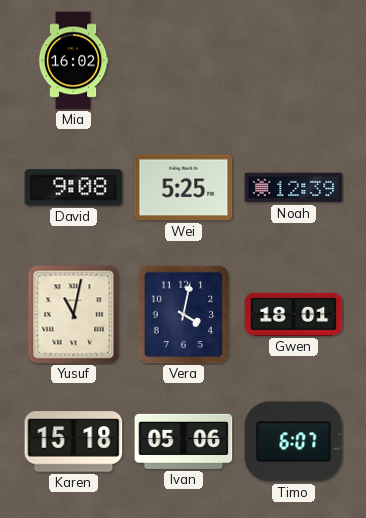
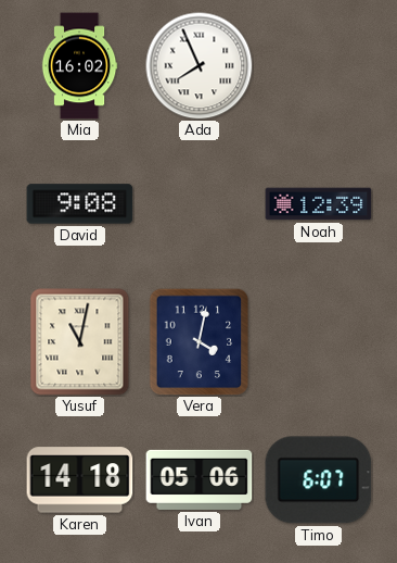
Ada: none -> 7:56
Wei: 5:25 -> none
Gwen: 18:01 -> none
Karen: 15:18 -> 14:18
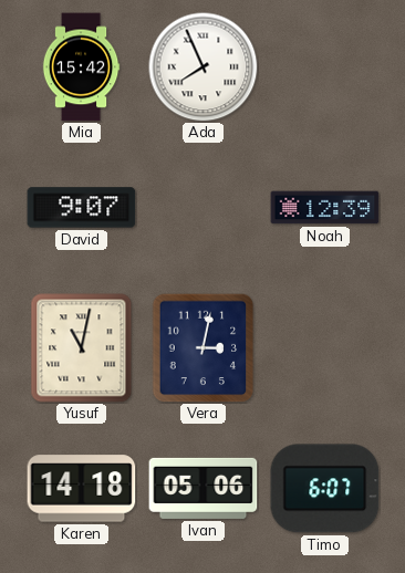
Mia: 16:02 -> 15:42
David: 9:08 -> 9:07
Vera: 4:02 -> 3:02
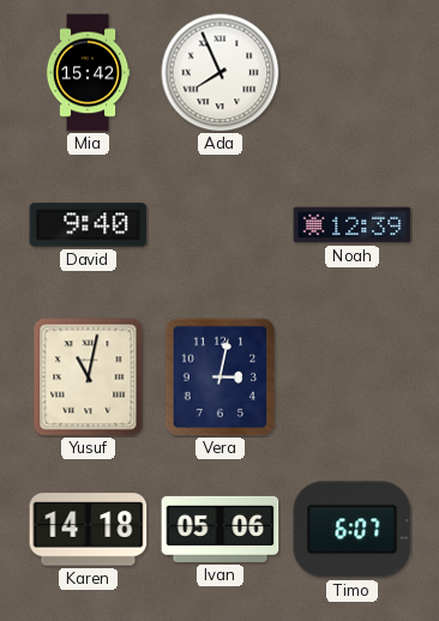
David: 9:07 -> 9:40
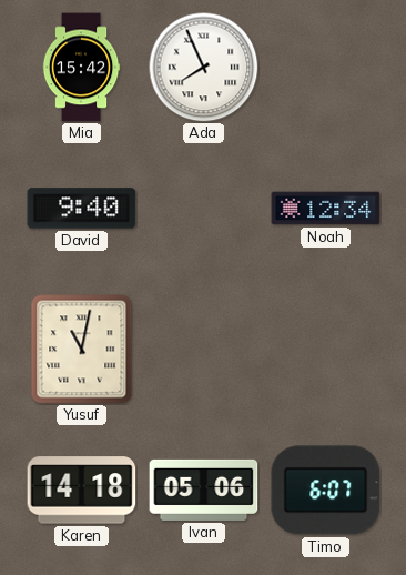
Noah: 12:39 -> 12:34
Vera: 3:02 -> none
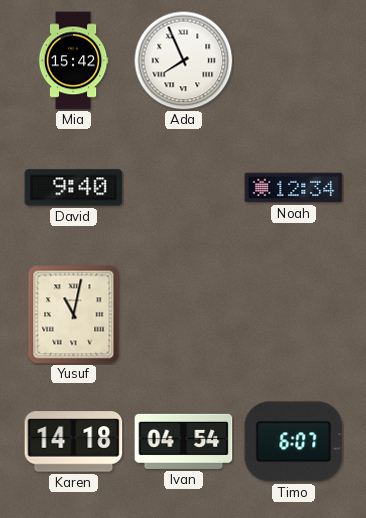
Ivan: 05:06 -> 04:54
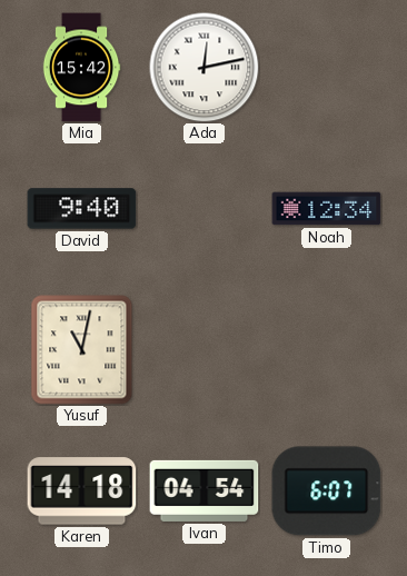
Ada: 7:56 -> 12:13
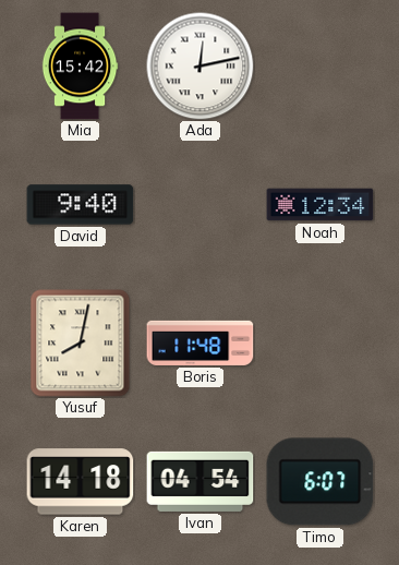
Yusuf: 11:02 -> 8:02
Boris: none -> 11:48
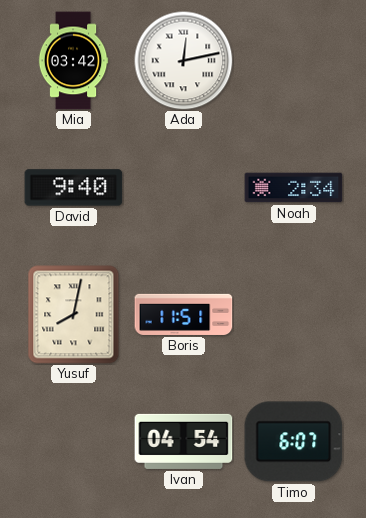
Mia: 15:42 -> 03:42
Noah: 12:34 -> 2:34
Boris: 11:48 -> 11:51
Karen: 14:18 -> none
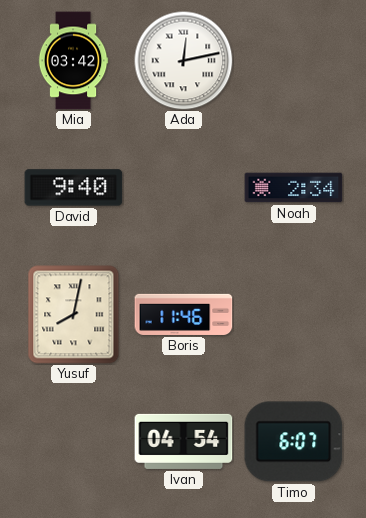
Boris: 11:51 -> 11:46
